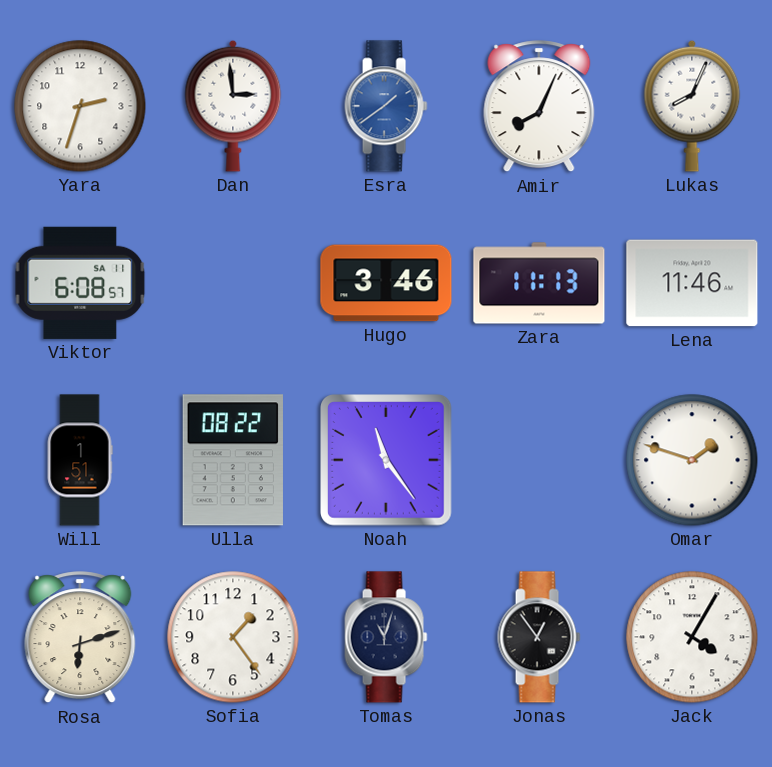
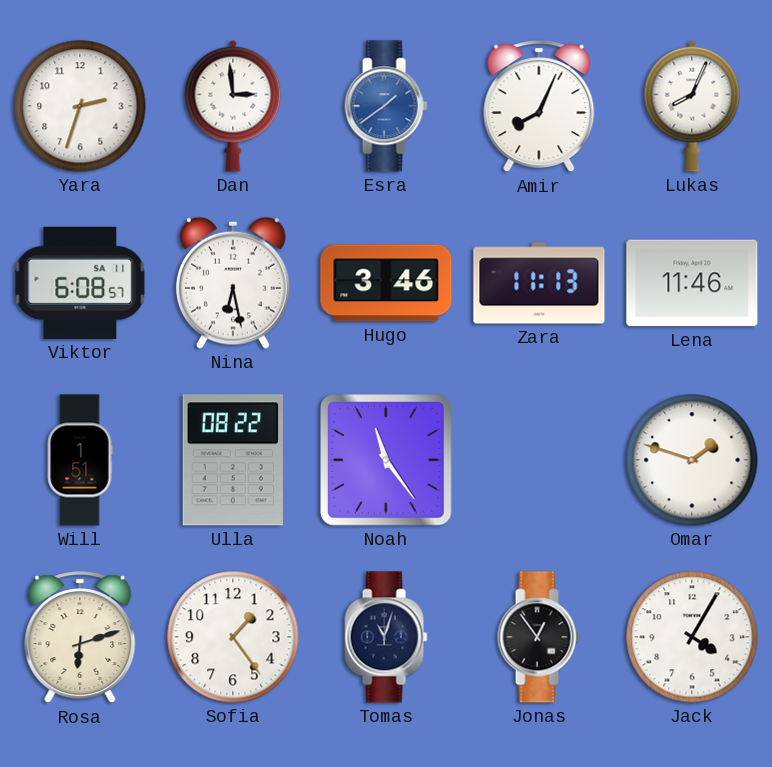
Nina: none -> 6:28
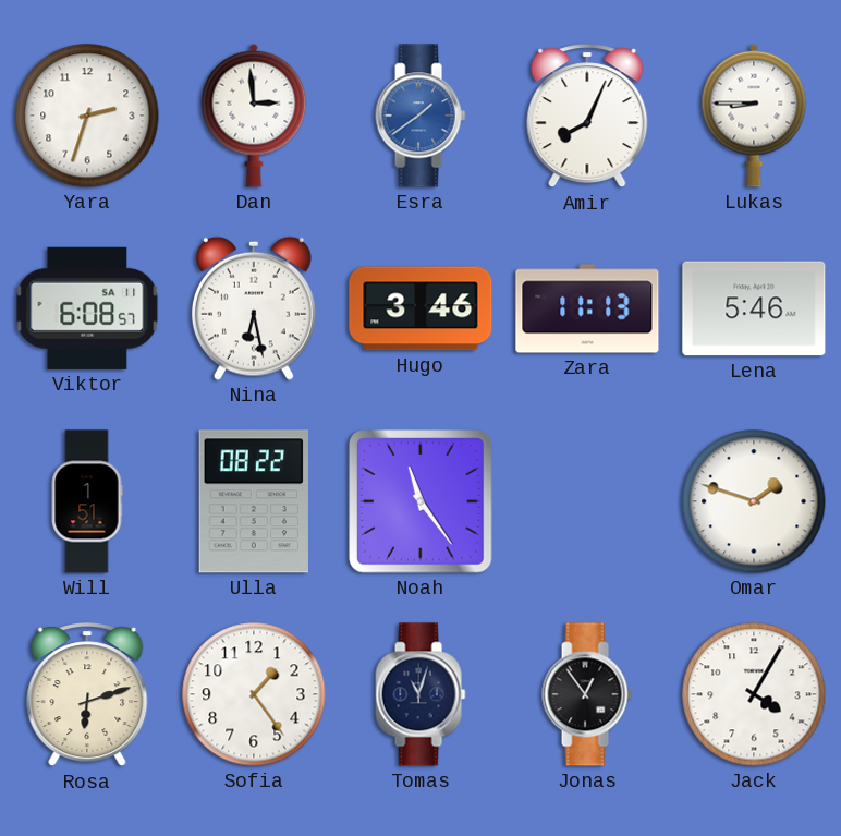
Lukas: 8:04 -> 8:45
Lena: 11:46 -> 5:46
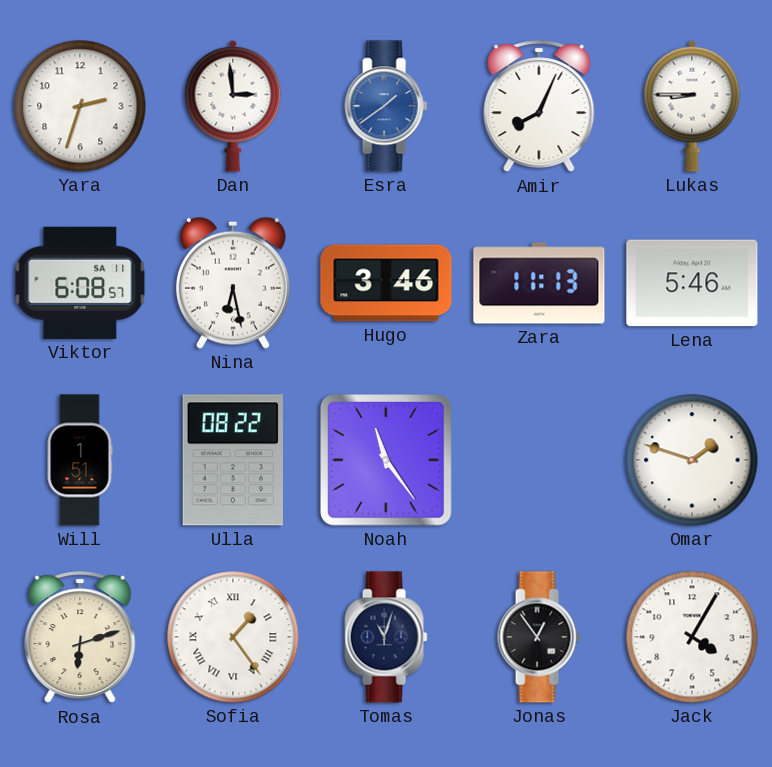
Sofia numerals: Arabic -> Roman
